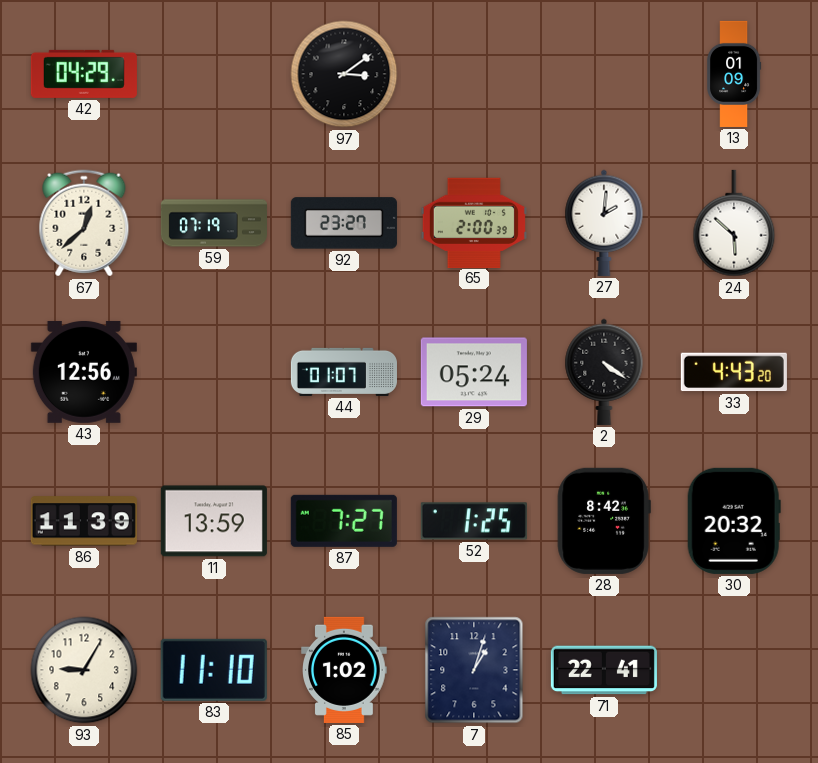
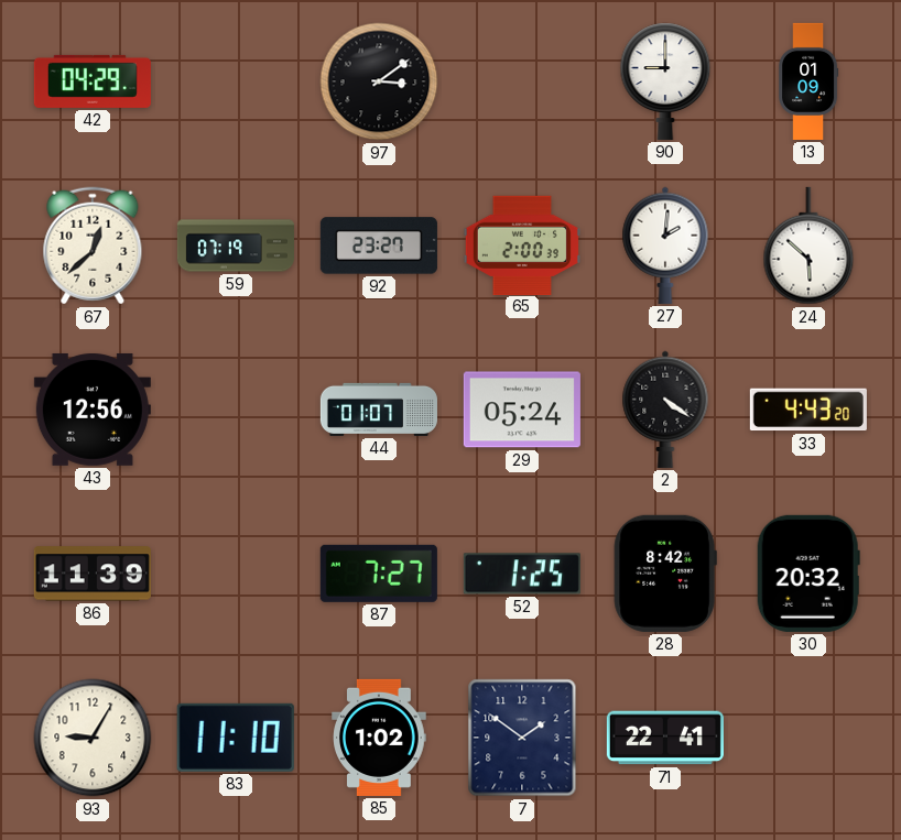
90: none -> 9:00
11: 13:59 -> none
7: 1:03 -> 1:51
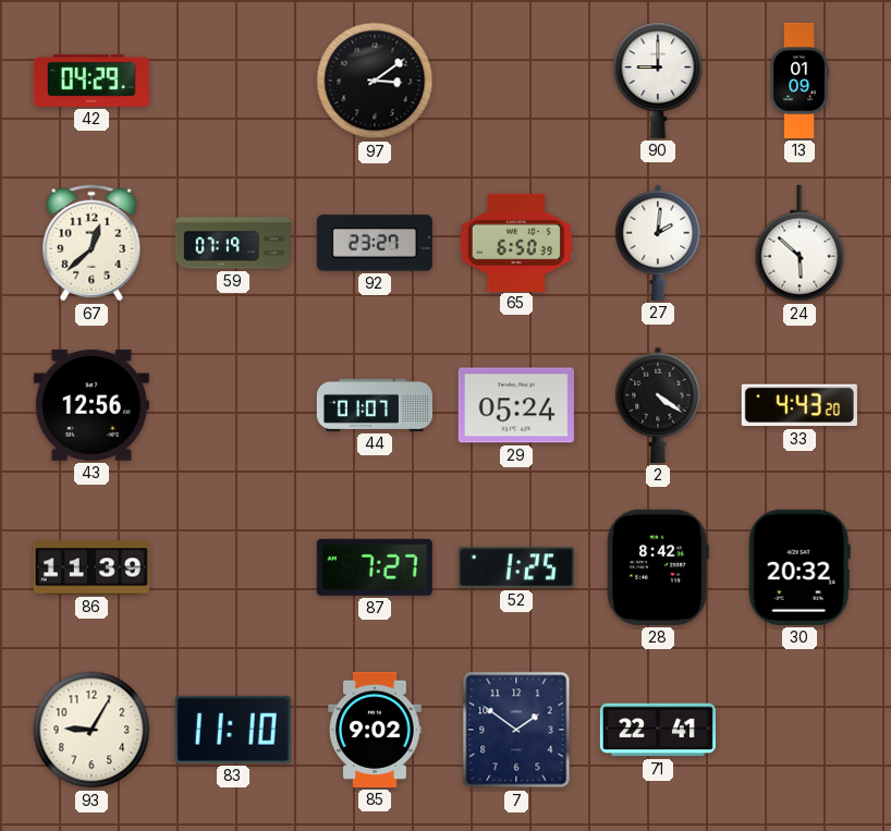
65: 2:00 -> 6:50
85: 1:02 -> 9:02
